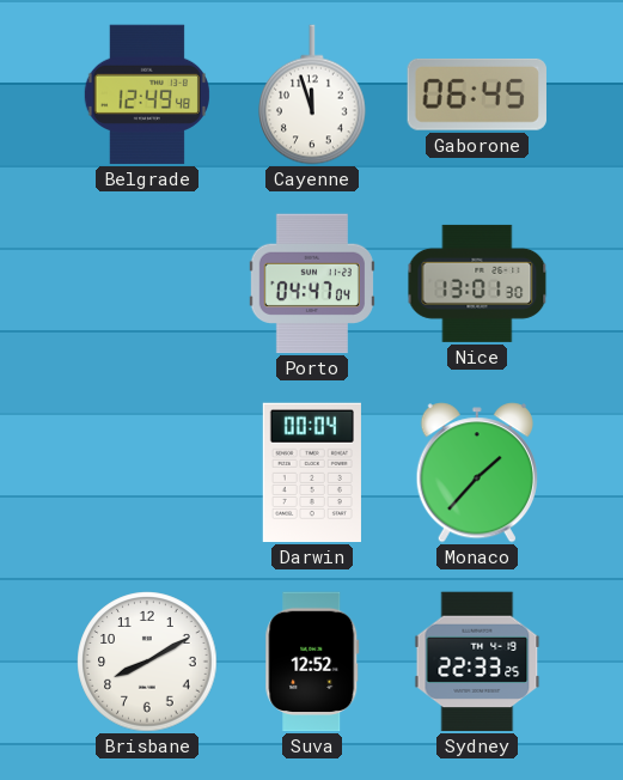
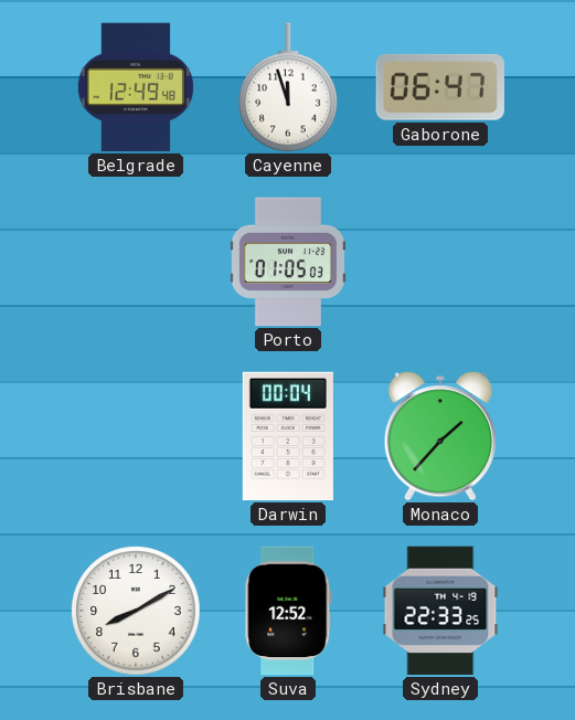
Gaborone: 06:45 -> 06:47
Porto: 04:47 -> 01:05
Nice: 13:01 -> none
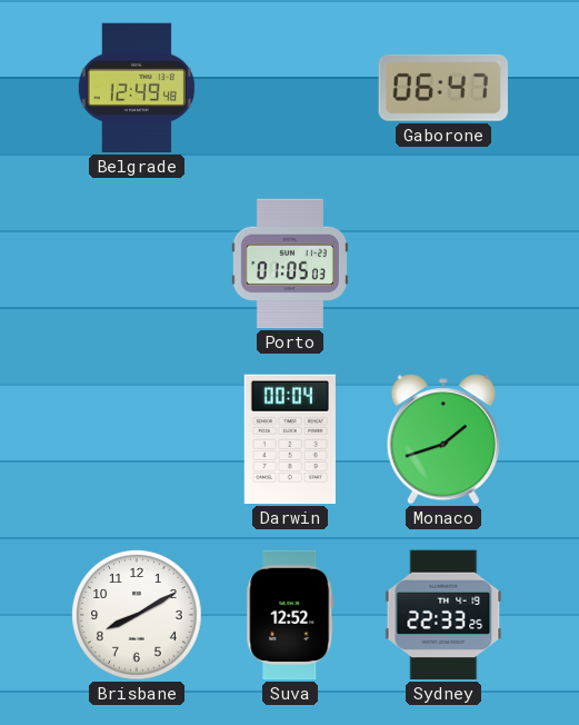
Cayenne: 11:57 -> none
Monaco: 1:37 -> 1:42
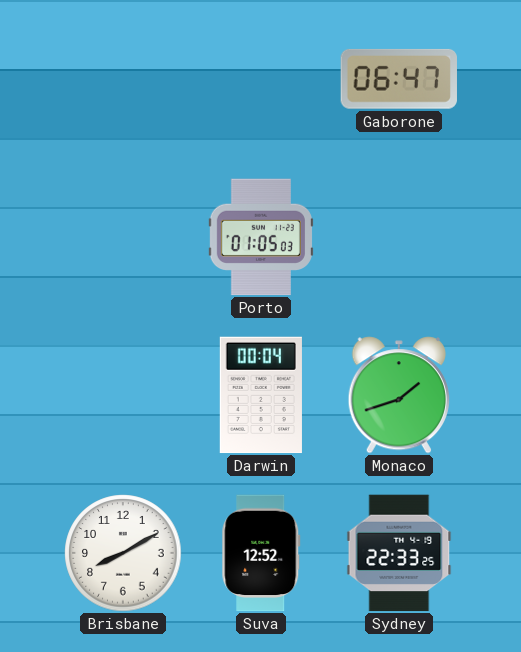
Belgrade: 12:49 -> none
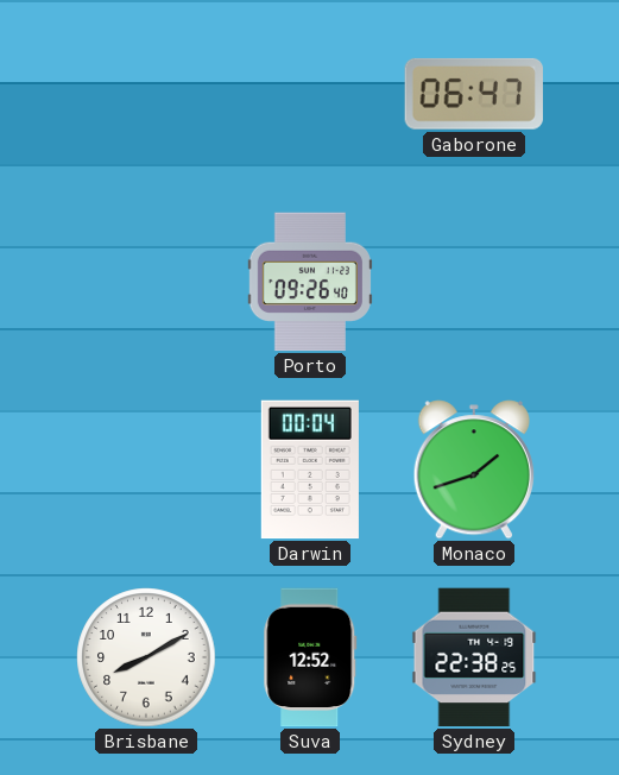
Porto: 01:05 -> 09:26
Sydney: 22:33 -> 22:38
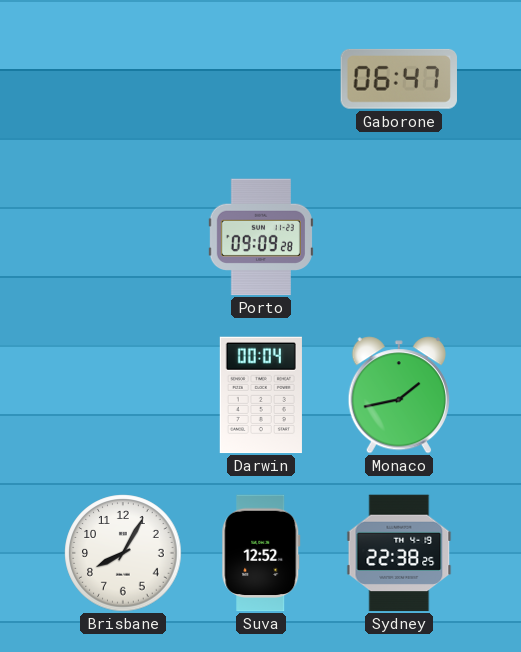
Porto: 09:26 -> 09:09
Monaco: 1:42 -> 1:43
Brisbane: 8:10 -> 8:05
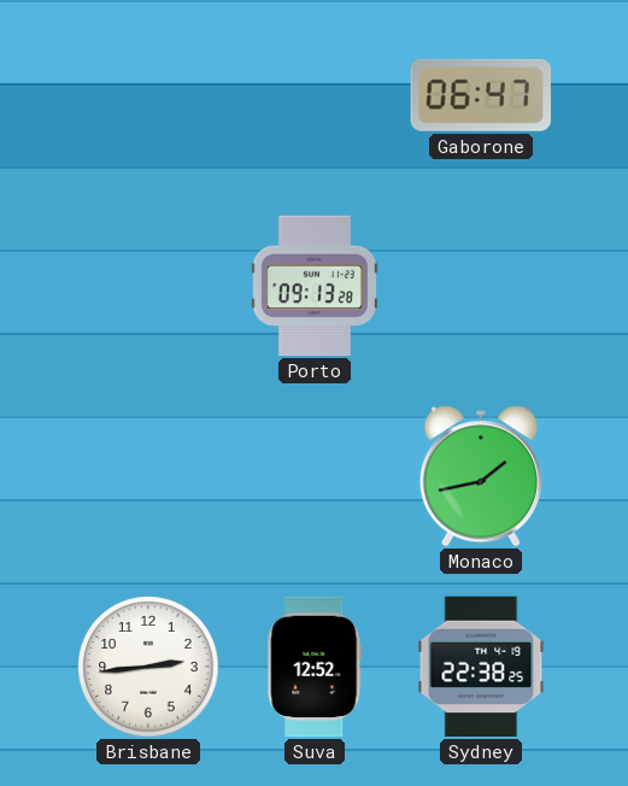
Porto: 09:09 -> 09:13
Darwin: 00:04 -> none
Brisbane: 8:05 -> 2:44
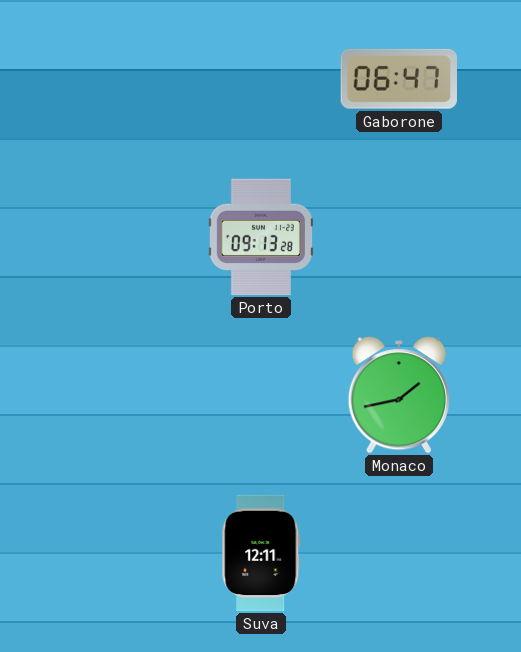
Brisbane: 2:44 -> none
Suva: 12:52 -> 12:11
Sydney: 22:38 -> none
